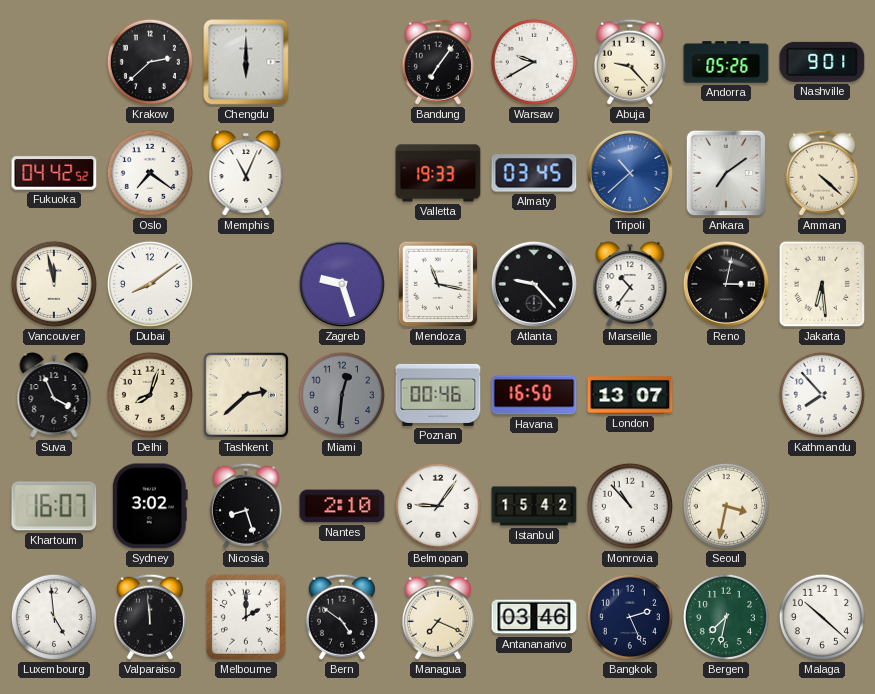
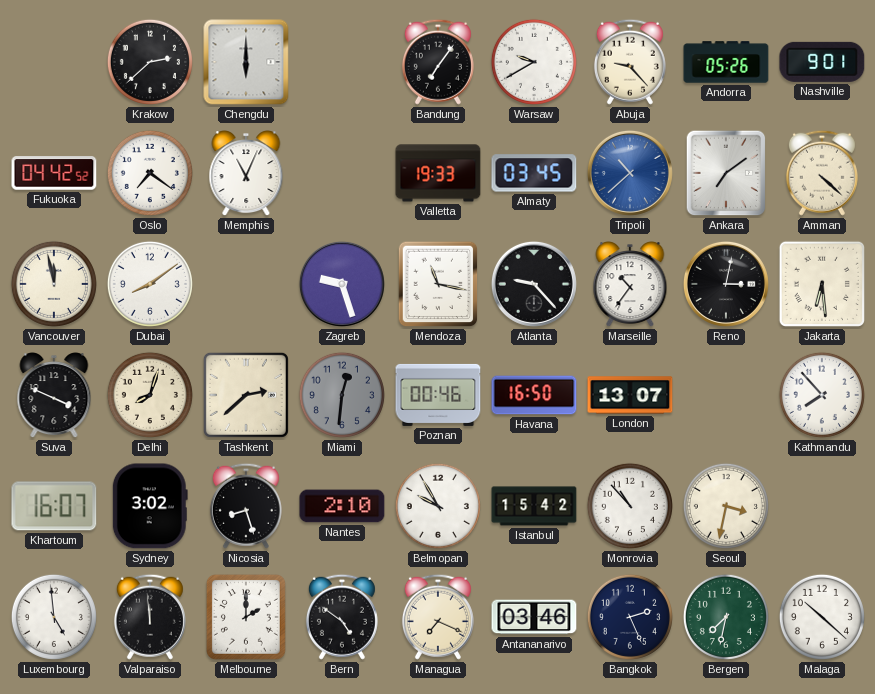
Suva: 3:56 -> 3:49
Belmopan: 9:06 -> 9:55
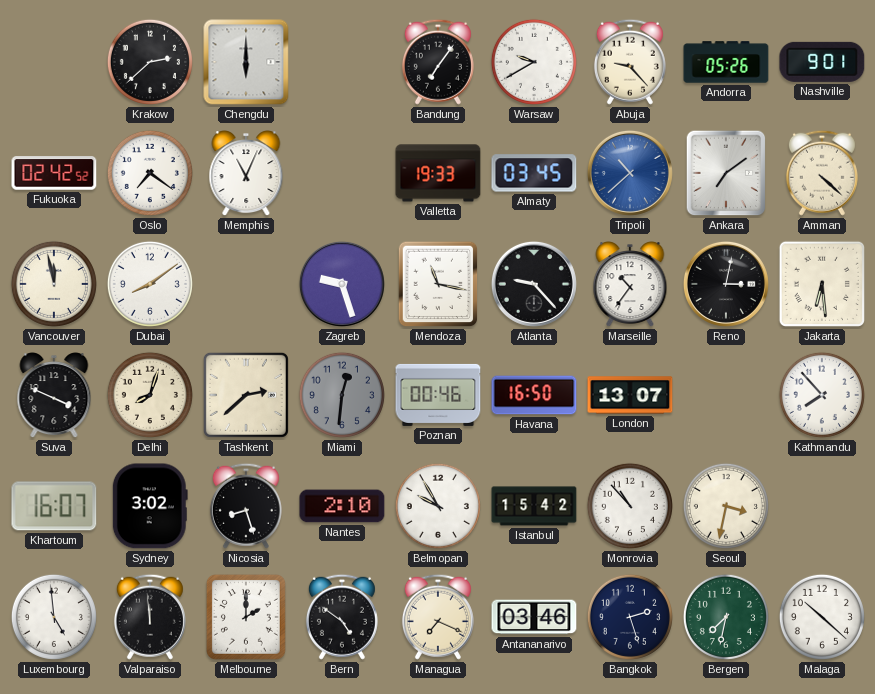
Fukuoka: 04:42 -> 02:42
Bangkok: 2:26 -> 2:27
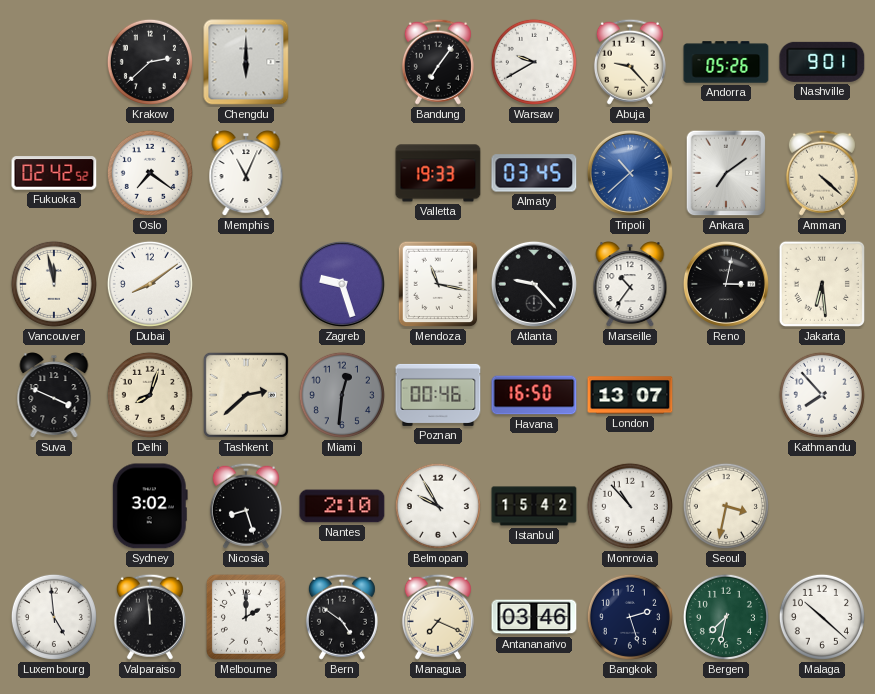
Khartoum: 16:07 -> none
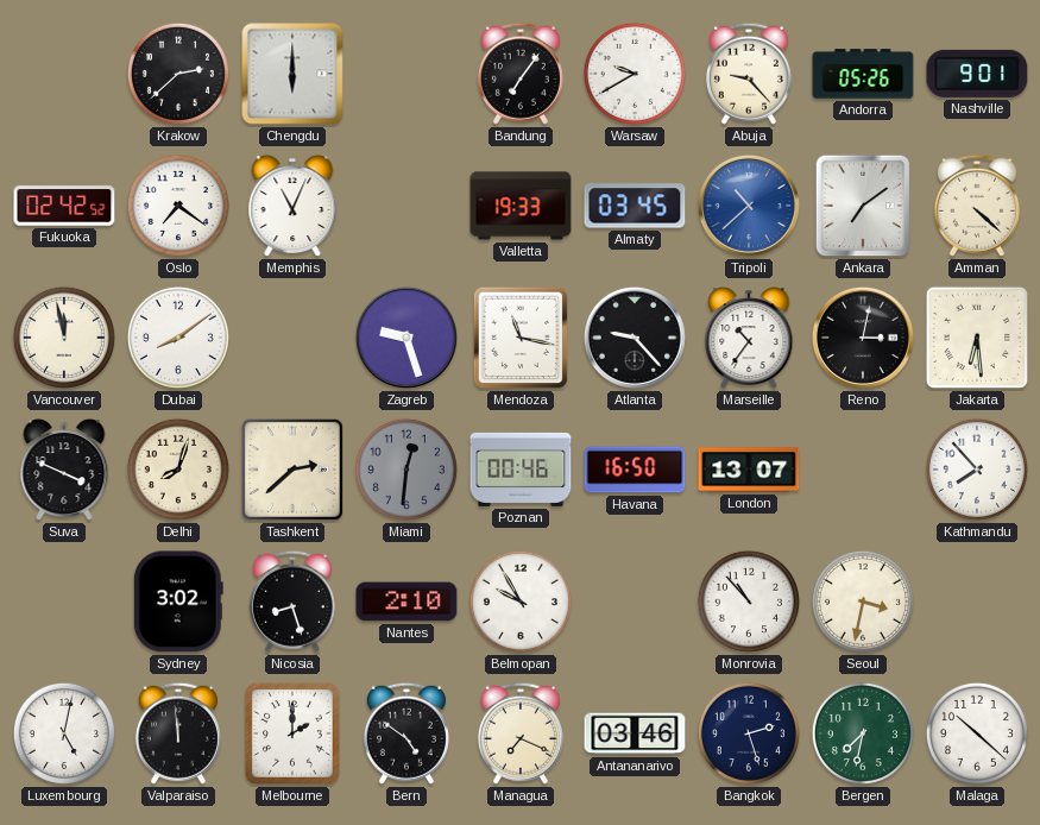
Istanbul: 15:42 -> none
Luxembourg: 4:59 -> 5:02
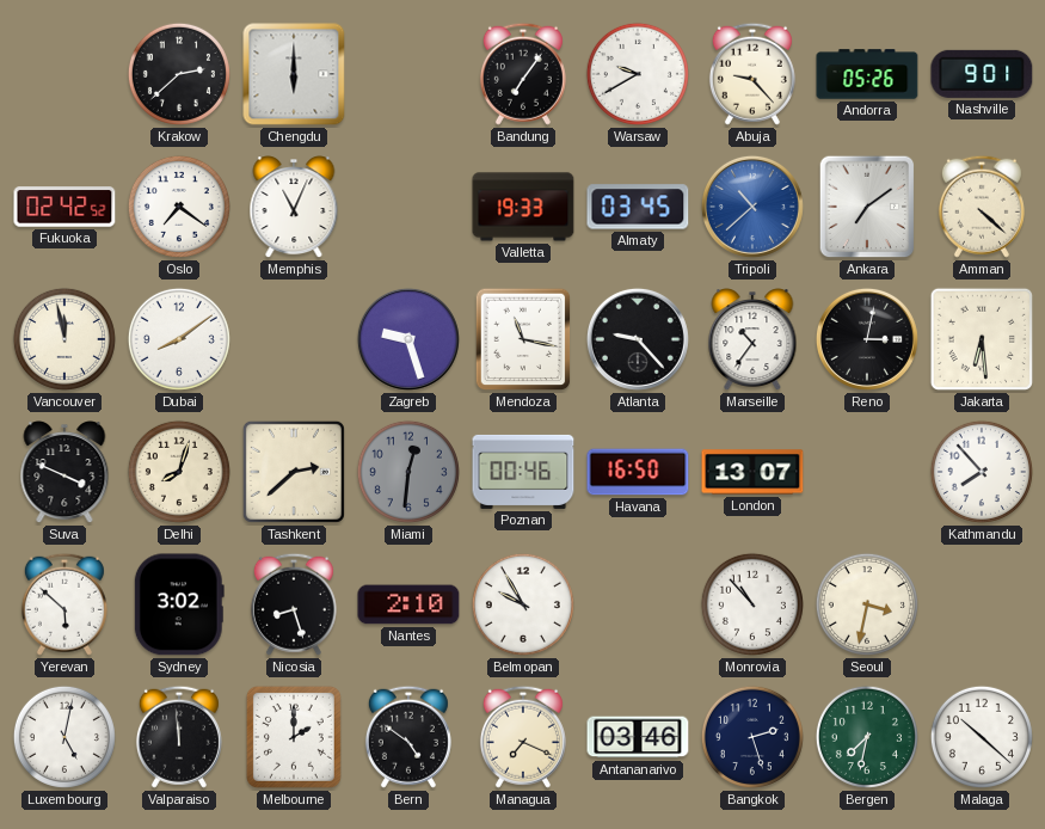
Yerevan: none -> 5:52
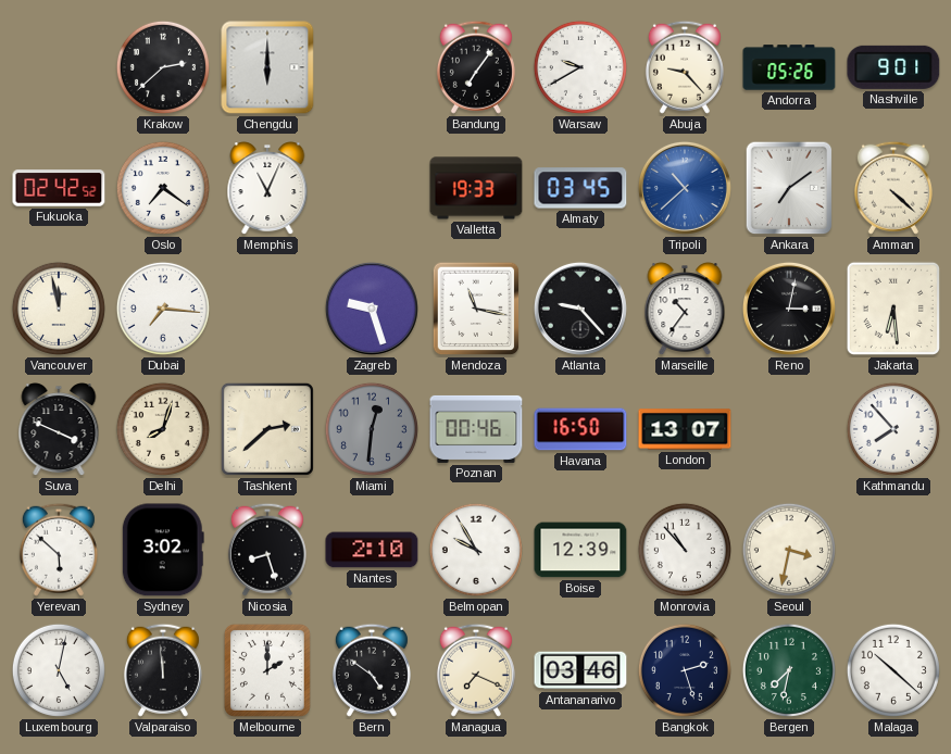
Dubai: 8:09 -> 7:16
Boise: none -> 12:39
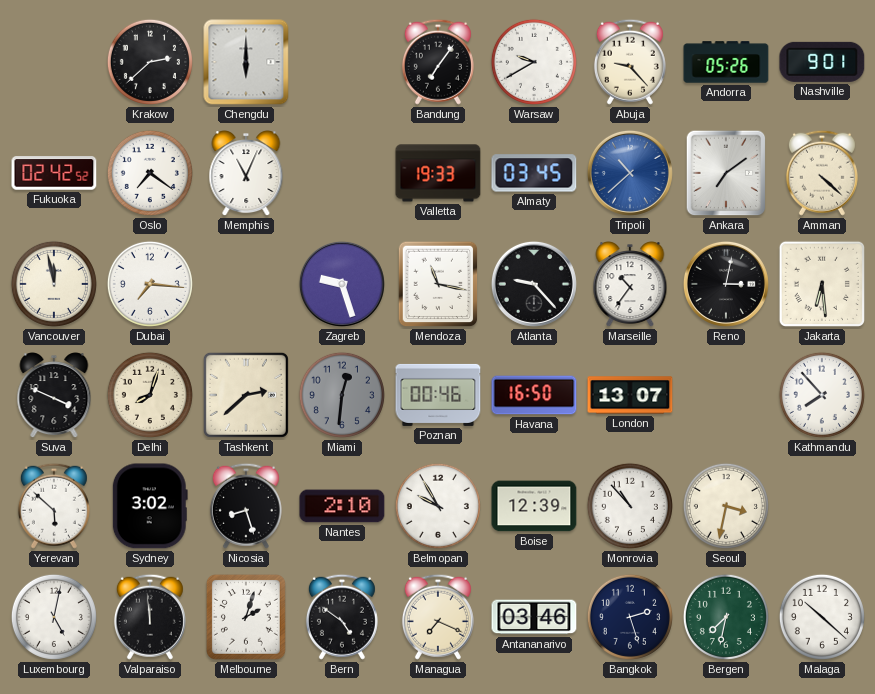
Melbourne: 2:00 -> 2:03
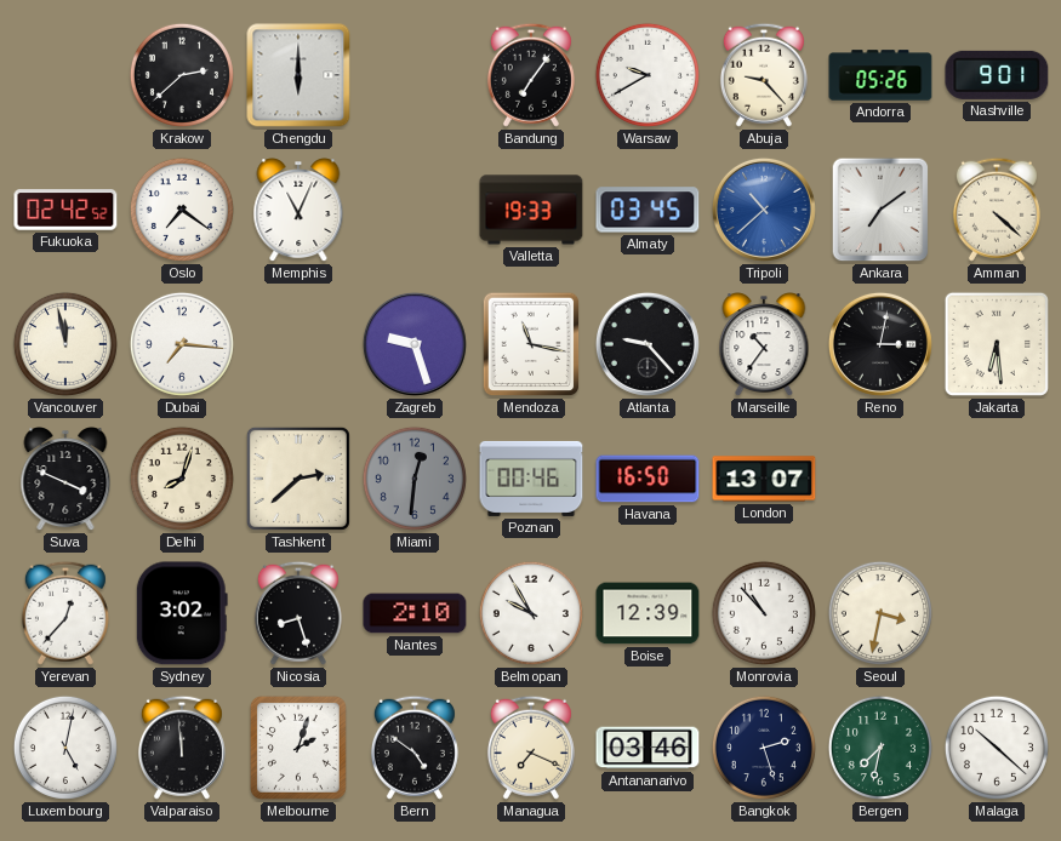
Kathmandu: 7:53 -> none
Yerevan: 5:52 -> 12:37
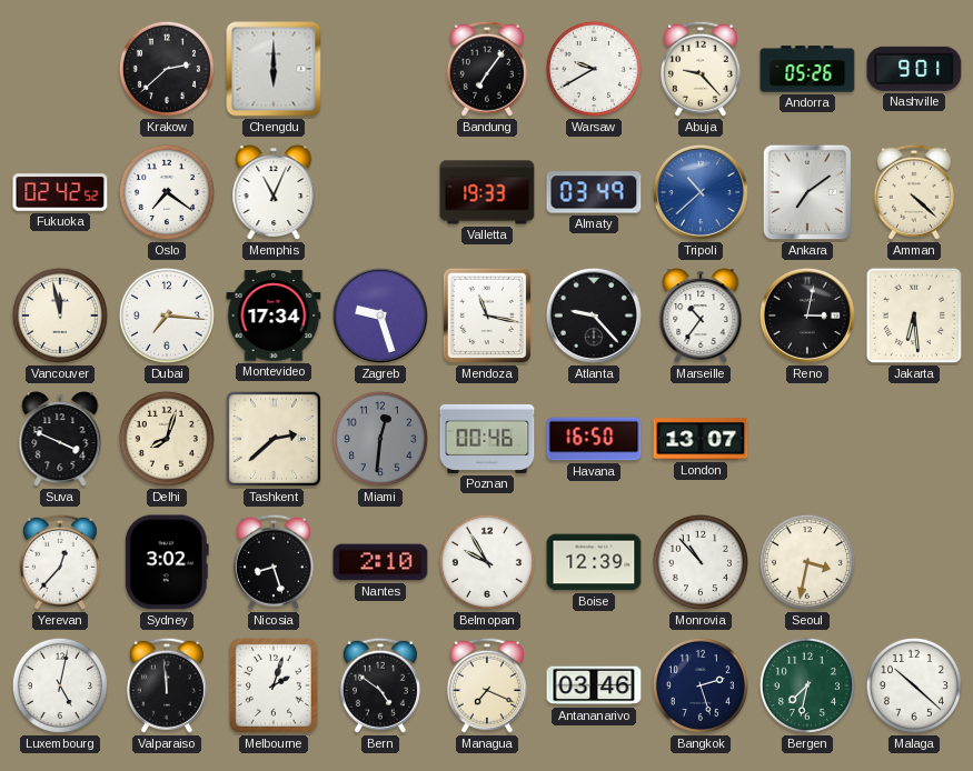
Almaty: 03:45 -> 03:49
Montevideo: none -> 17:34
